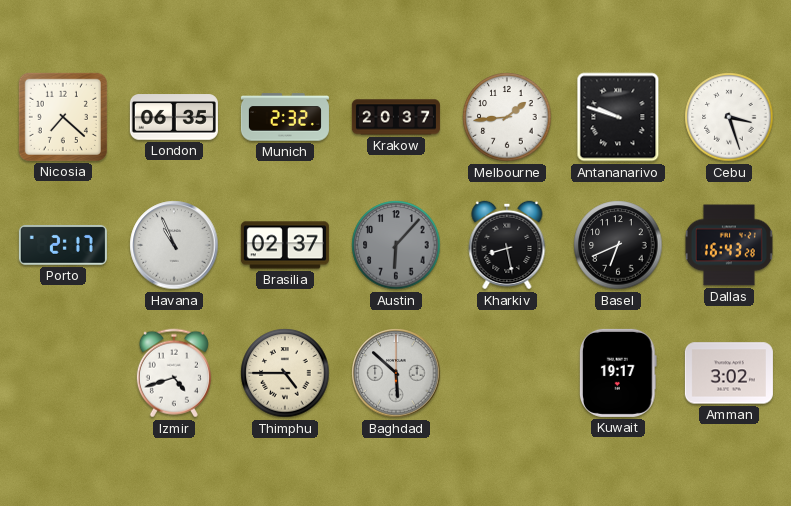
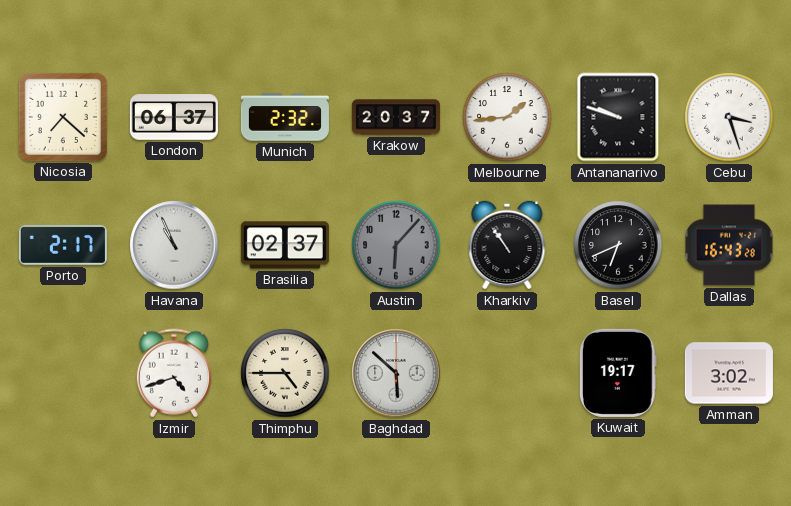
London: 06:35 -> 06:37
Kharkiv: 8:28 -> 10:54
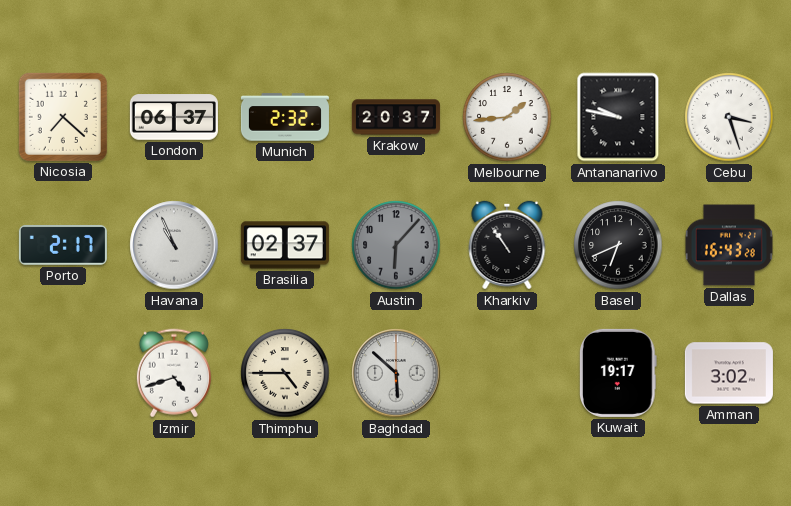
Antananarivo: 9:48 -> 9:47
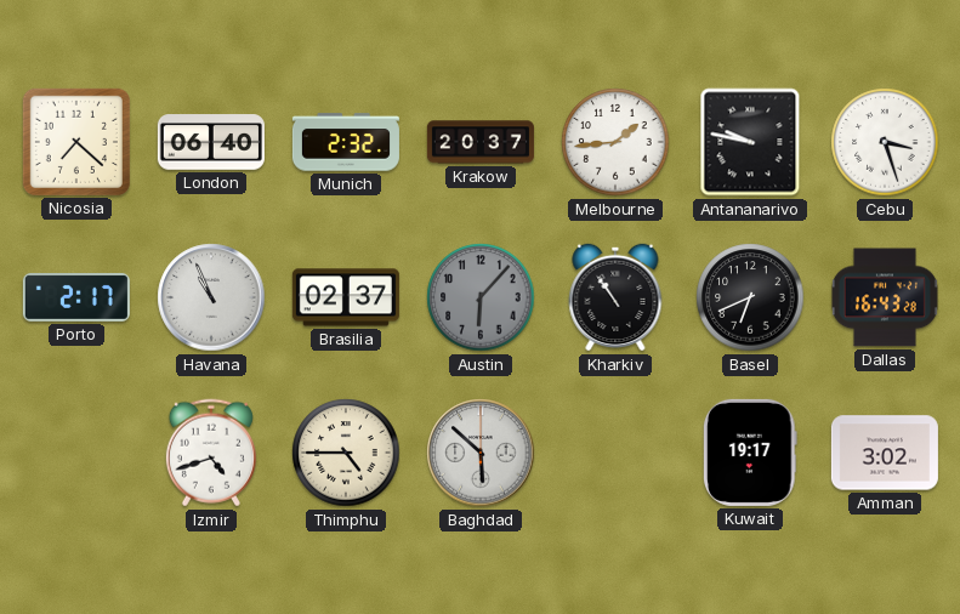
London: 06:37 -> 06:40
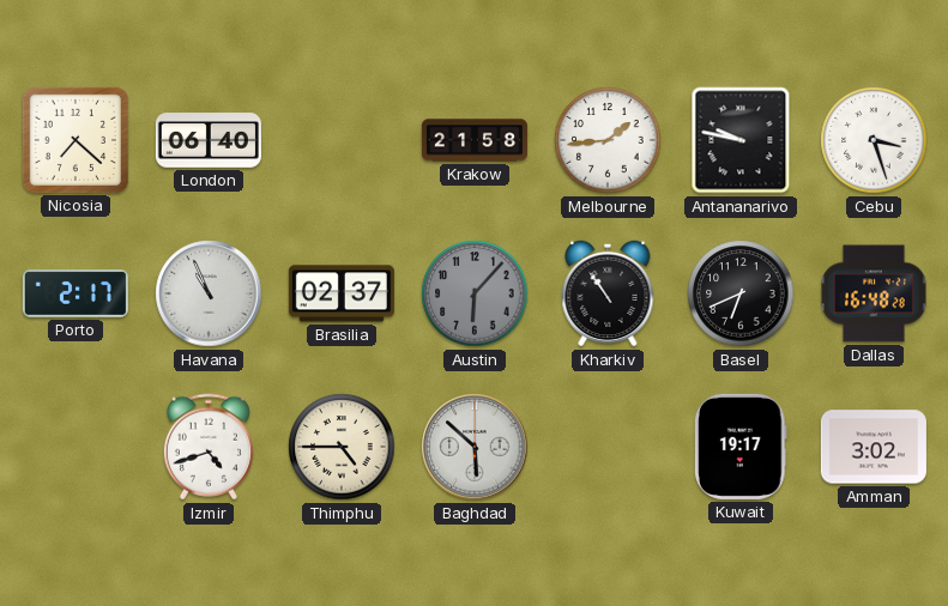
Munich: 2:32 -> none
Krakow: 20:37 -> 21:58
Dallas: 16:43 -> 16:48
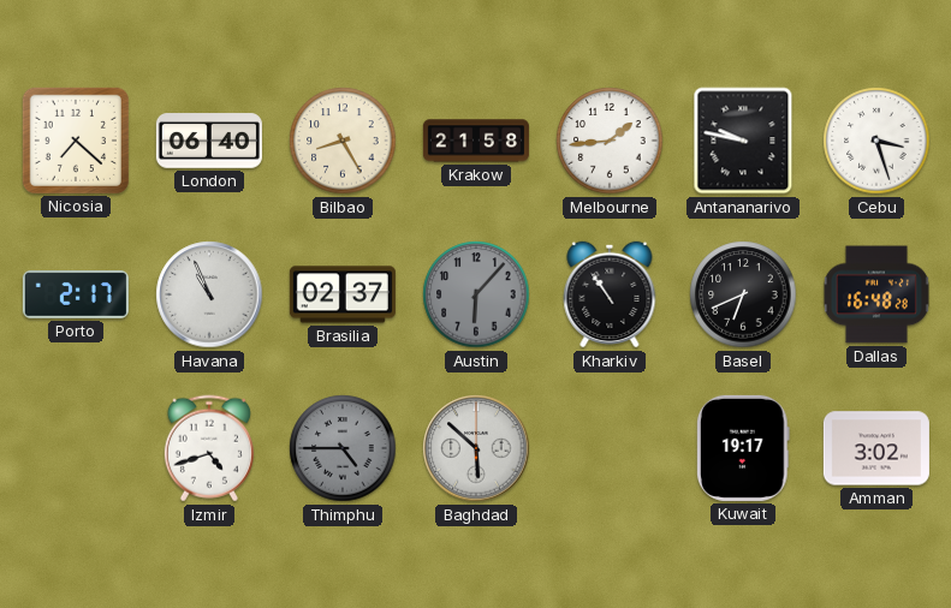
Bilbao: none -> 8:25
Thimphu dial: cream -> grey
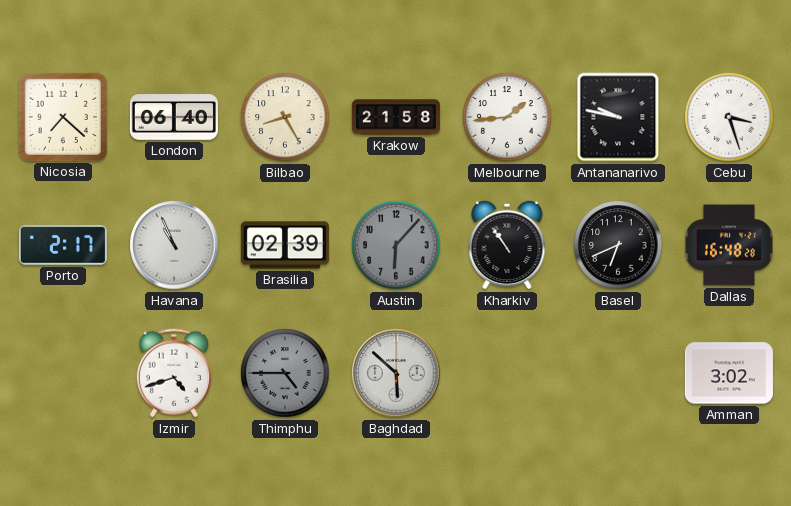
Brasilia: 02:37 -> 02:39
Kuwait: 19:17 -> none
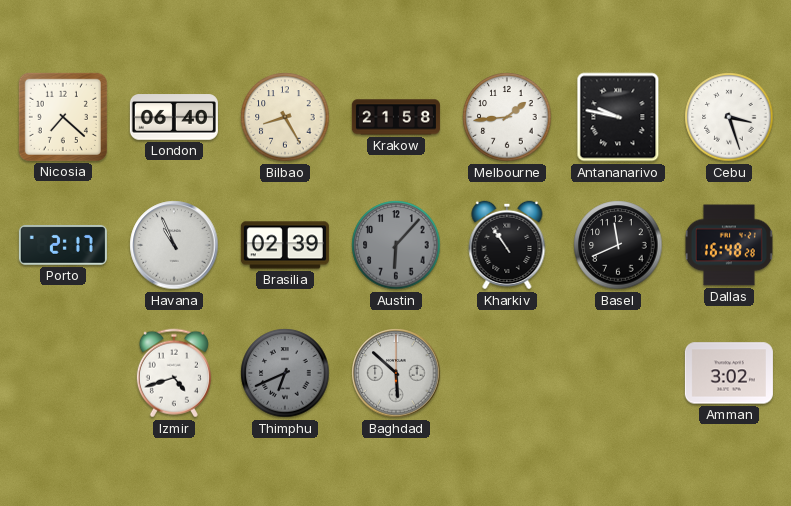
Basel: 6:41 -> 11:41
Thimphu: 4:45 -> 6:41
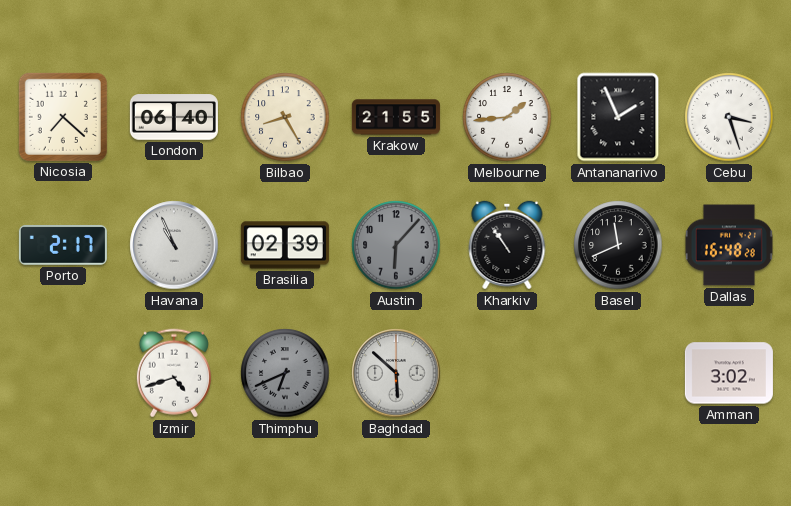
Krakow: 21:58 -> 21:55
Antananarivo: 9:47 -> 1:56
